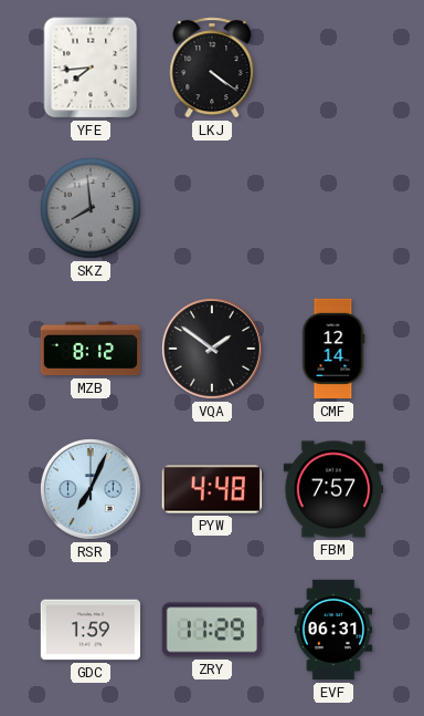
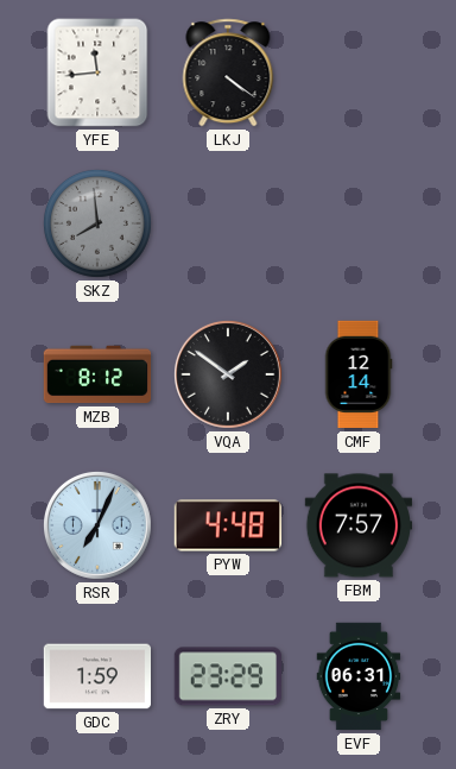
YFE: 7:44 -> 11:44
ZRY: 11:29 -> 23:29
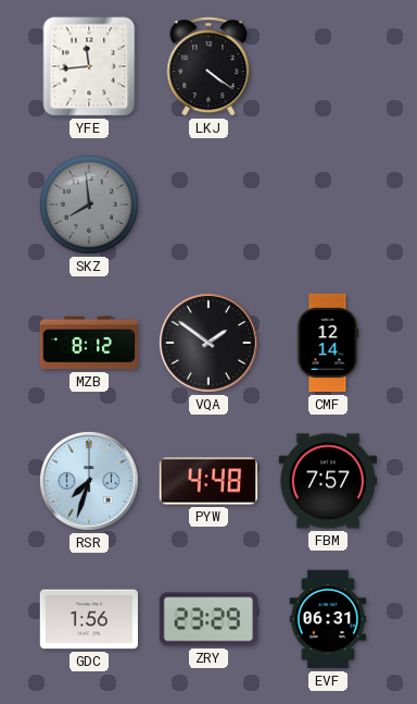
RSR: 7:04 -> 7:33
GDC: 1:59 -> 1:56
